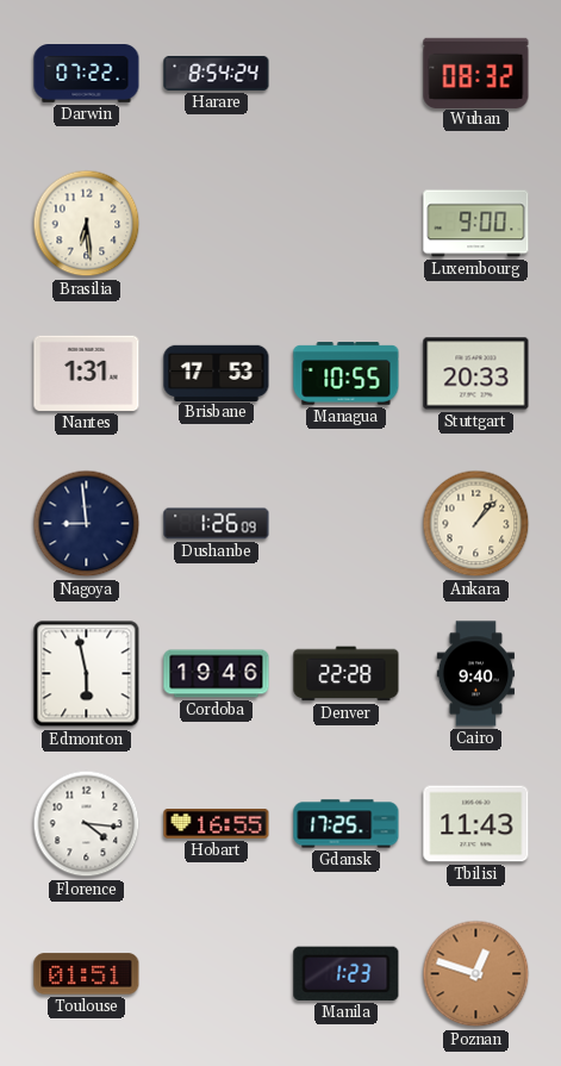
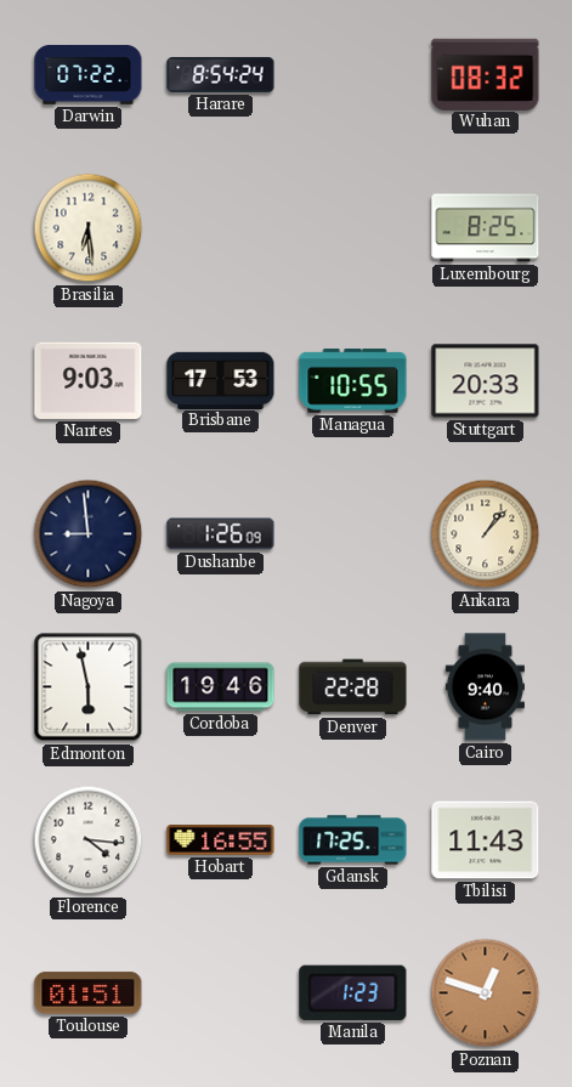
Luxembourg: 9:00 -> 8:25
Nantes: 1:31 -> 9:03
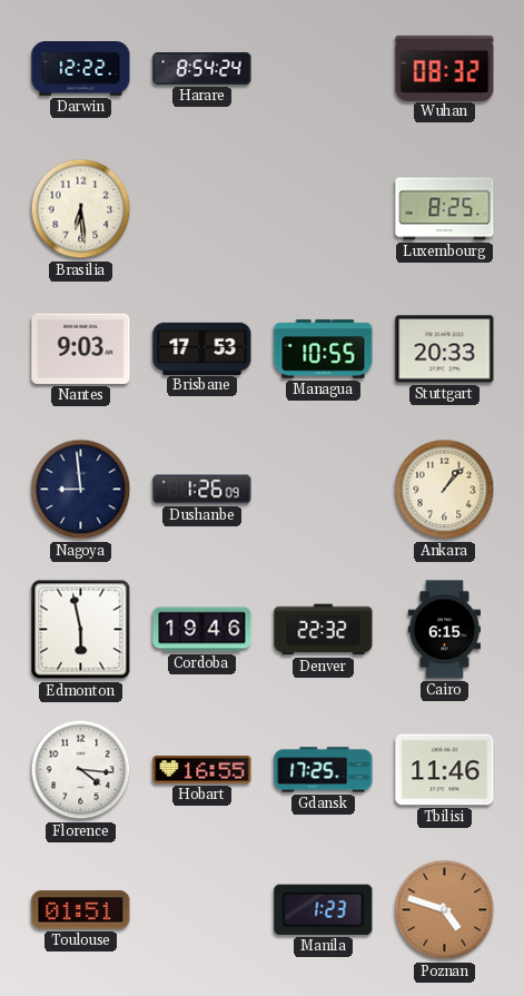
Darwin: 07:22 -> 12:22
Denver: 22:28 -> 22:32
Cairo: 9:40 -> 6:15
Tbilisi: 11:43 -> 11:46
Poznan: 12:48 -> 4:48
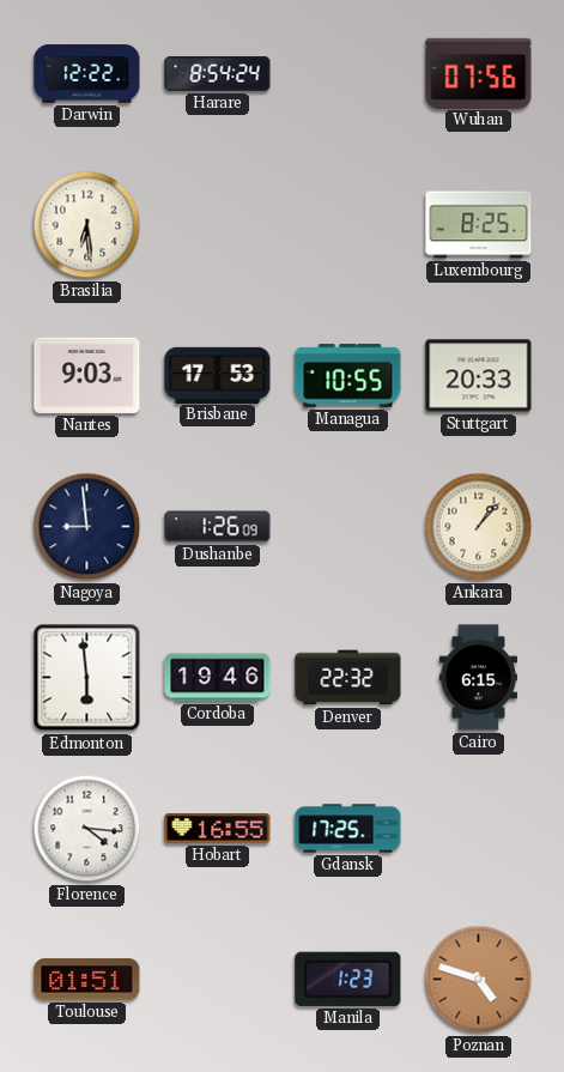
Wuhan: 08:32 -> 07:56
Edmonton: 5:58 -> 5:59
Tbilisi: 11:46 -> none
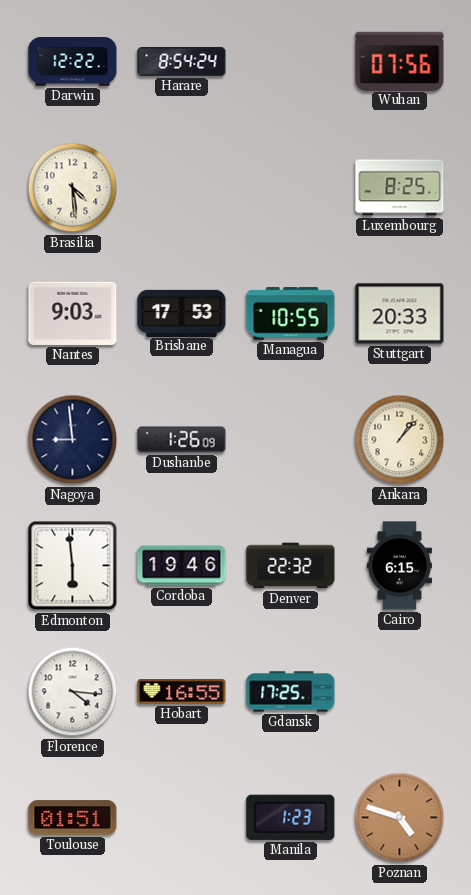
Brasilia: 6:29 -> 4:29
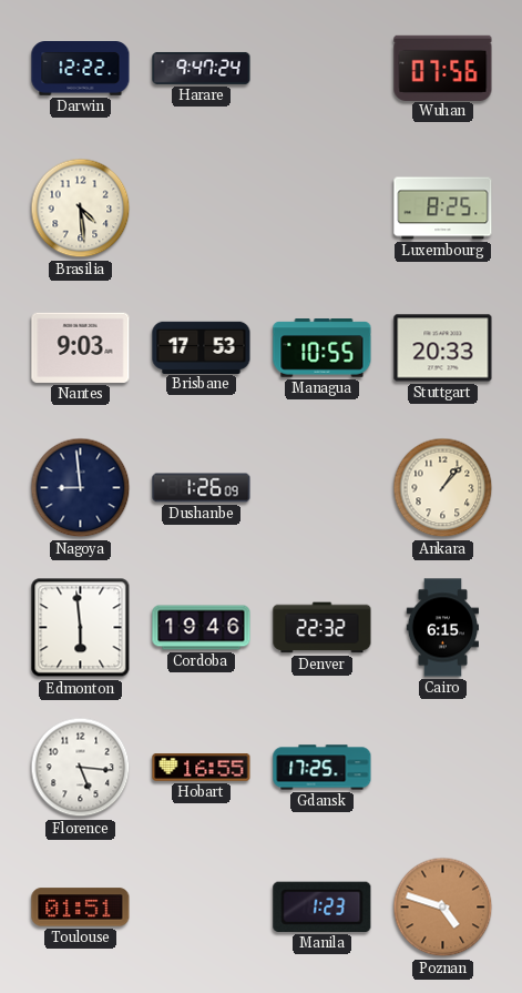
Harare: 8:54 -> 9:47
Florence: 4:16 -> 5:16
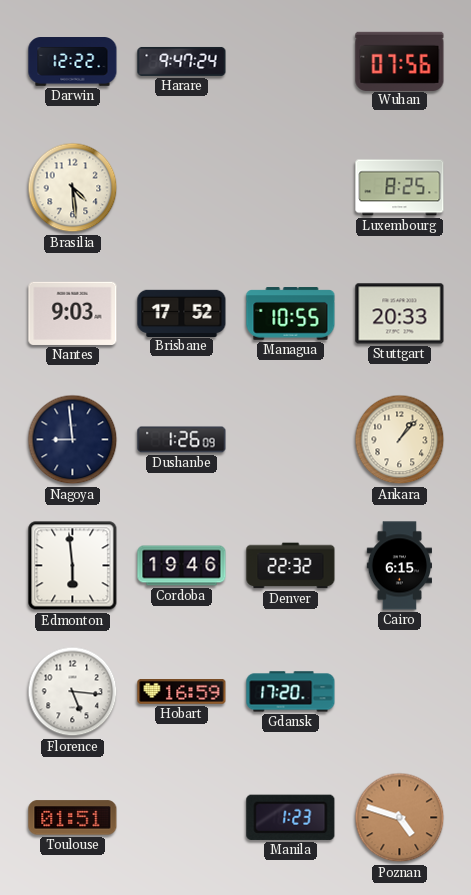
Brisbane: 17:53 -> 17:52
Hobart: 16:55 -> 16:59
Gdansk: 17:25 -> 17:20
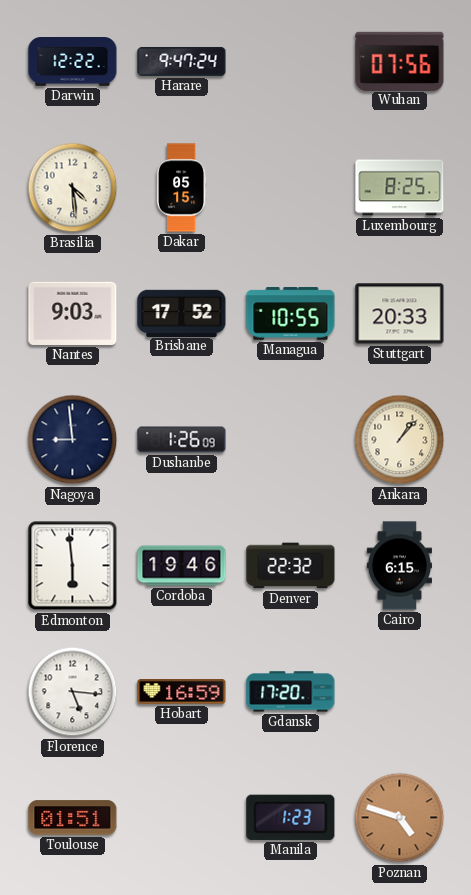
Dakar: none -> 05:15
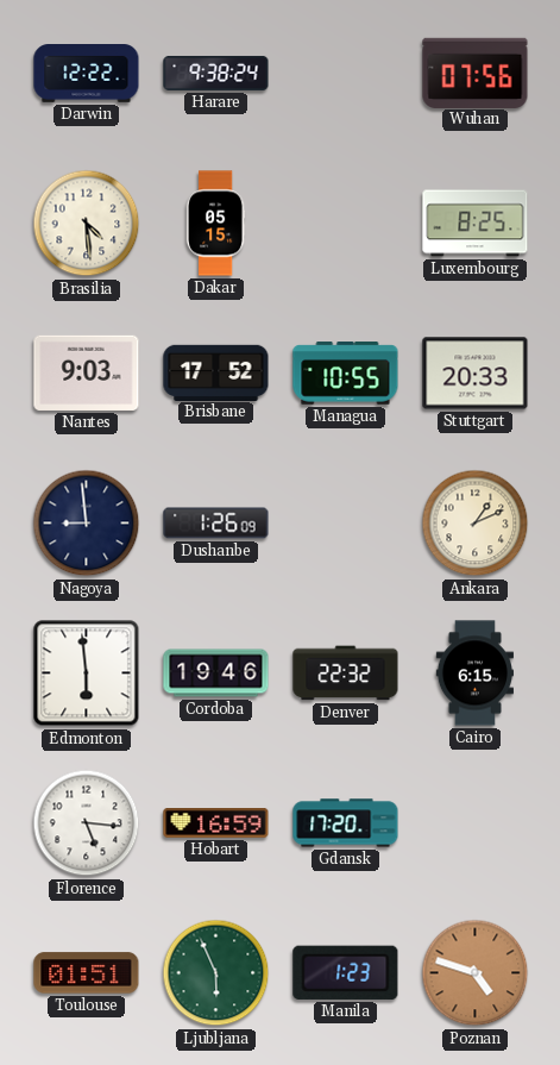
Harare: 9:47 -> 9:38
Ankara: 1:07 -> 1:11
Ljubljana: none -> 5:56
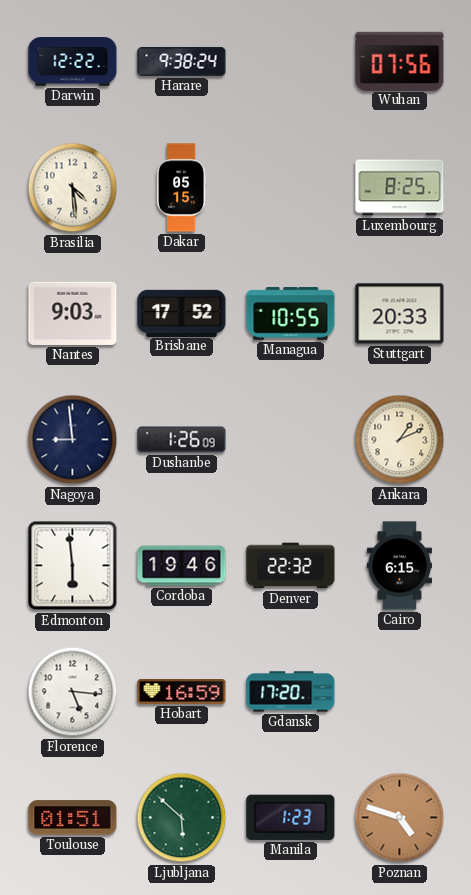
Ljubljana: 5:56 -> 5:52
